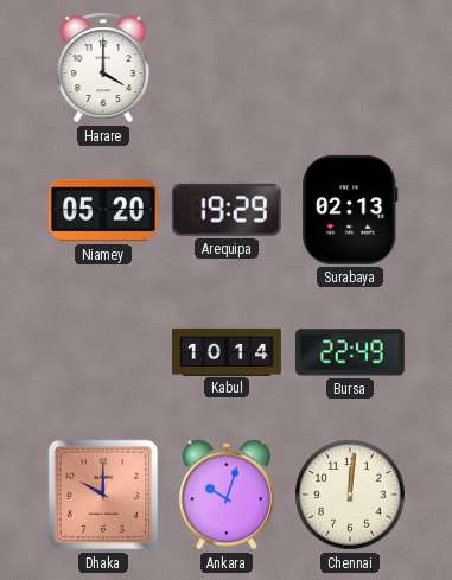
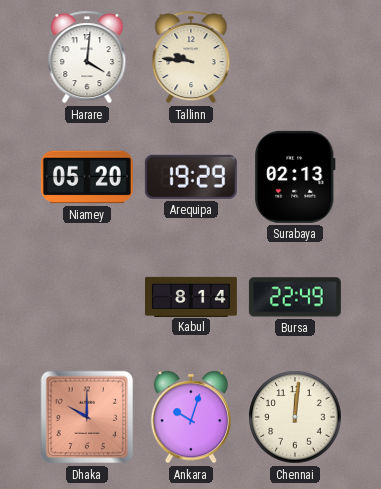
Harare: 4:00 -> 4:01
Tallinn: none -> 9:46
Kabul: 10:14 -> 8:14
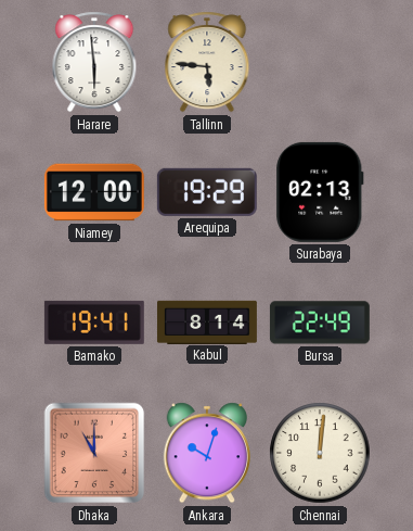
Harare: 4:01 -> 5:59
Tallinn: 9:46 -> 5:46
Niamey: 05:20 -> 12:00
Bamako: none -> 19:41
Dhaka: 10:00 -> 11:00
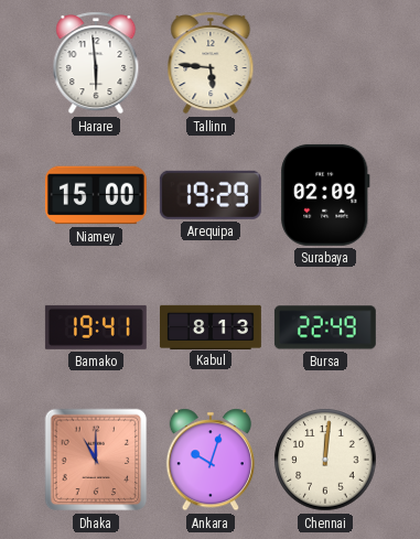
Niamey: 12:00 -> 15:00
Surabaya: 02:13 -> 02:09
Kabul: 8:14 -> 8:13
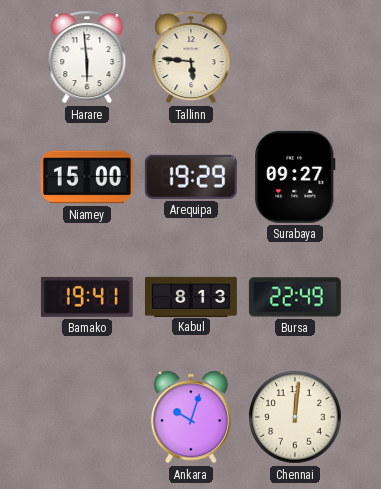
Surabaya: 02:09 -> 09:27
Dhaka: 11:00 -> none
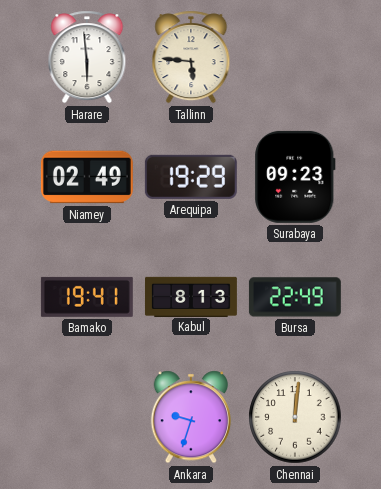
Niamey: 15:00 -> 02:49
Surabaya: 09:27 -> 09:23
Ankara: 10:03 -> 9:33
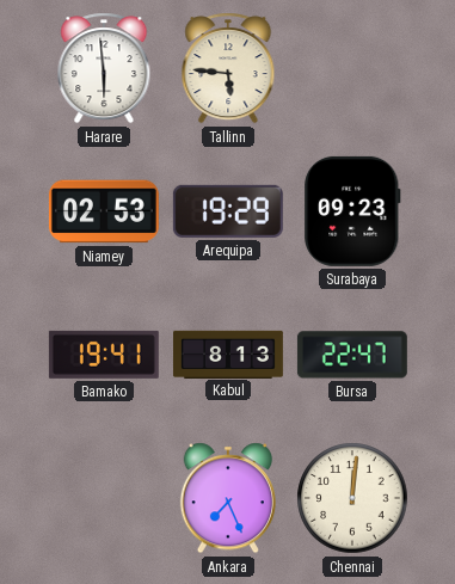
Niamey: 02:49 -> 02:53
Bursa: 22:49 -> 22:47
Ankara: 9:33 -> 7:26
